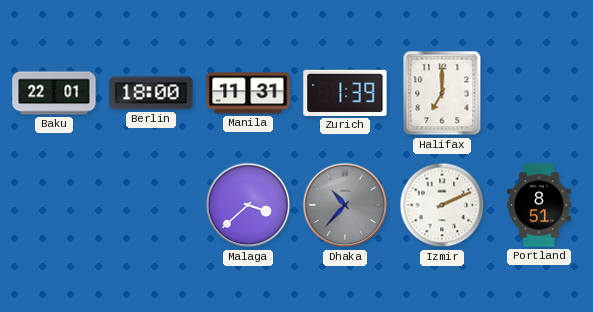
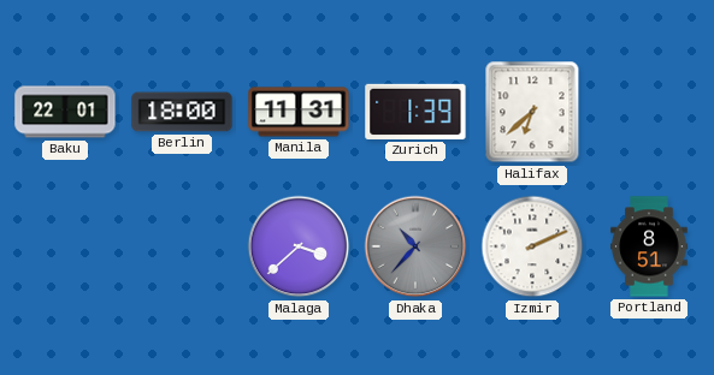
Halifax: 7:00 -> 6:38
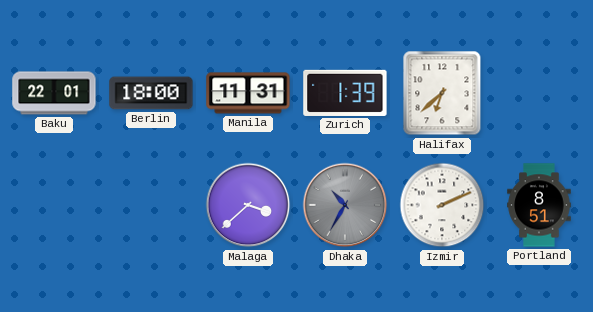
Dhaka: 10:37 -> 10:35
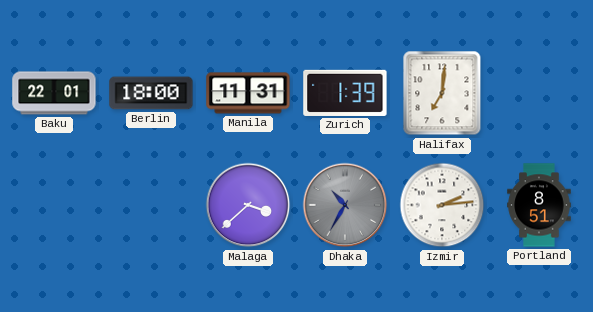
Halifax: 6:38 -> 7:01
Izmir: 2:11 -> 2:14
